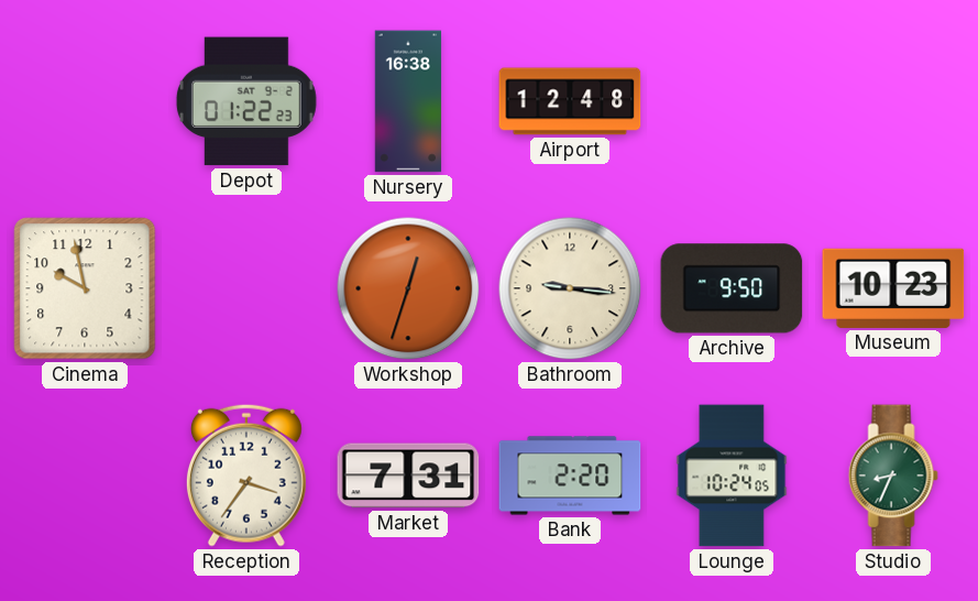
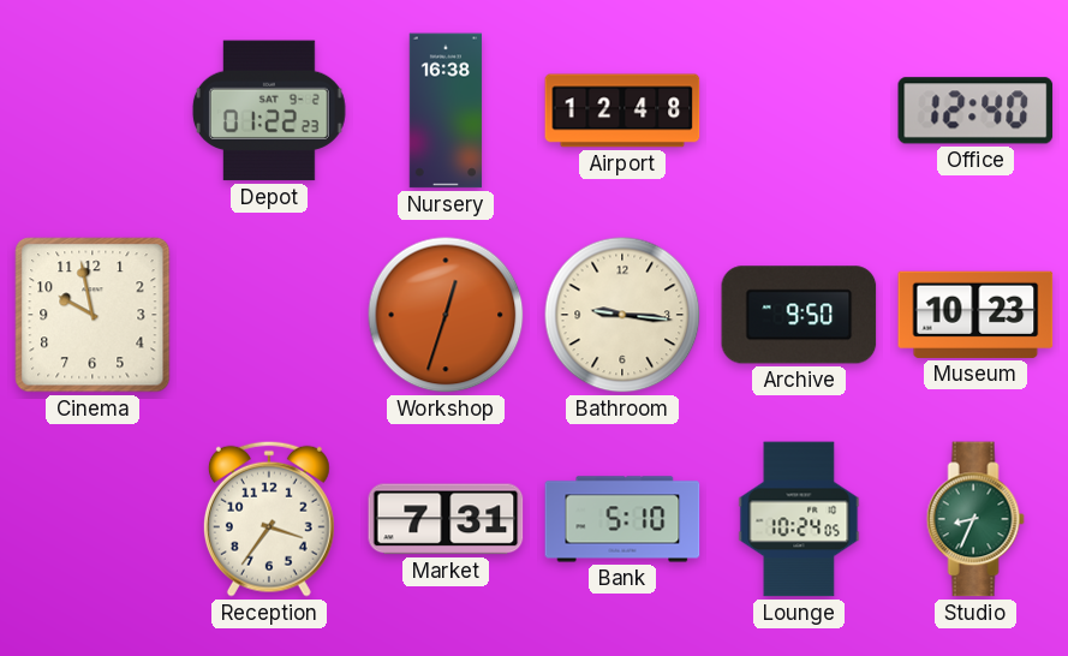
Office: none -> 12:40
Bank: 2:20 -> 5:10
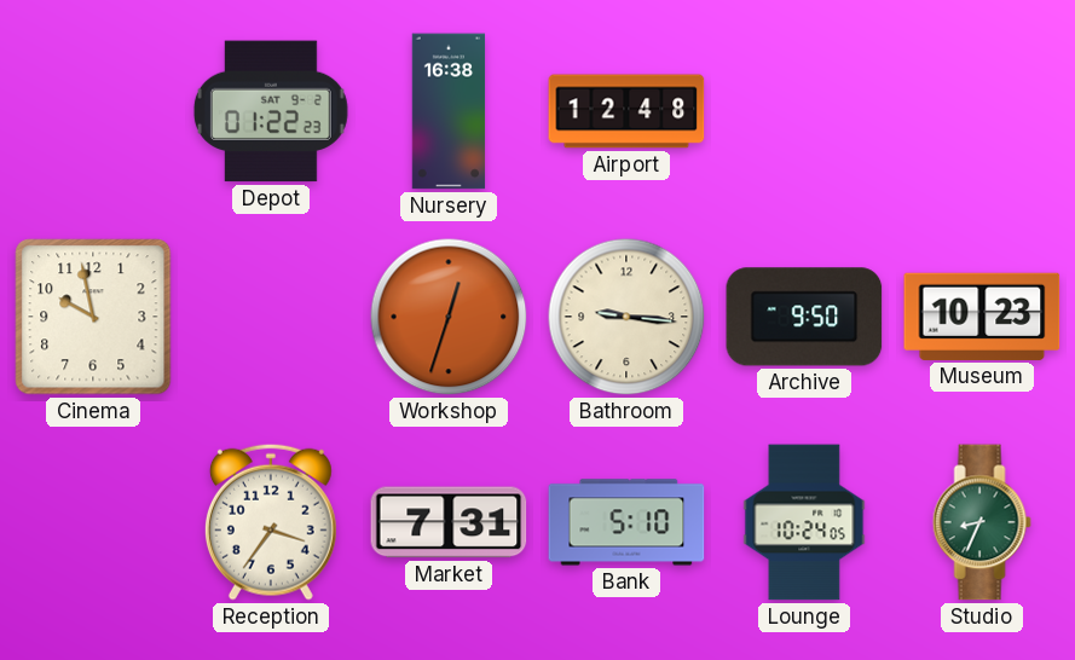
Office: 12:40 -> none
